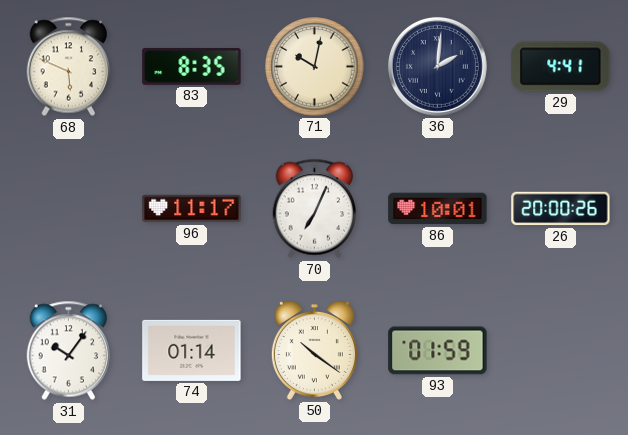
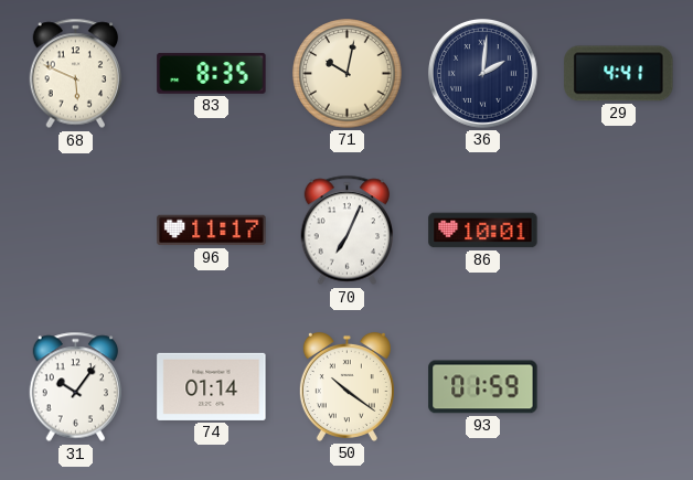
26: 20:00 -> none
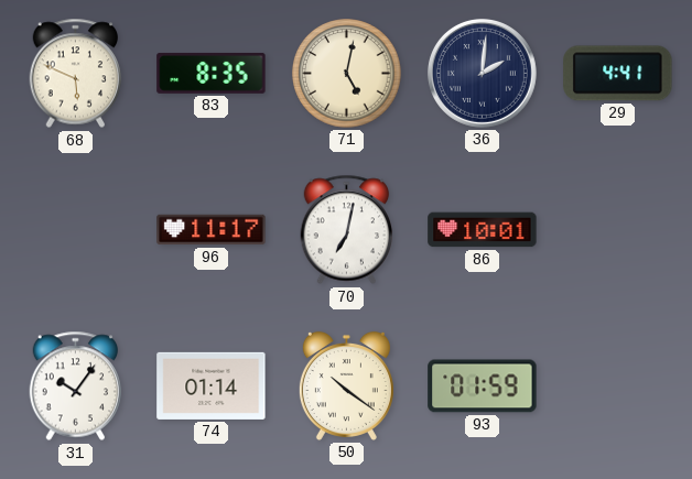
71: 10:02 -> 5:02
70: 7:04 -> 7:02
